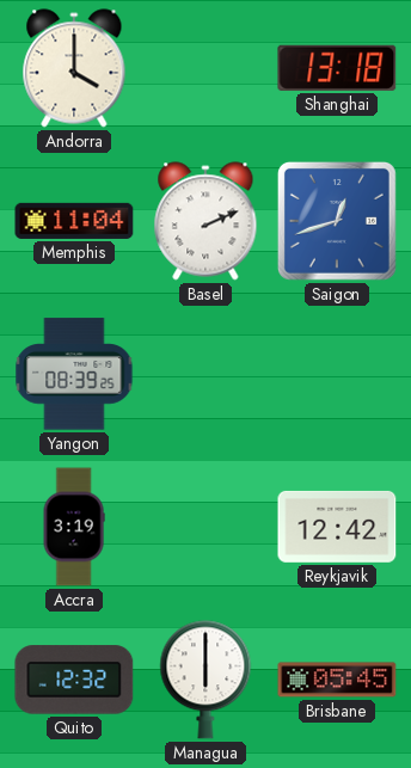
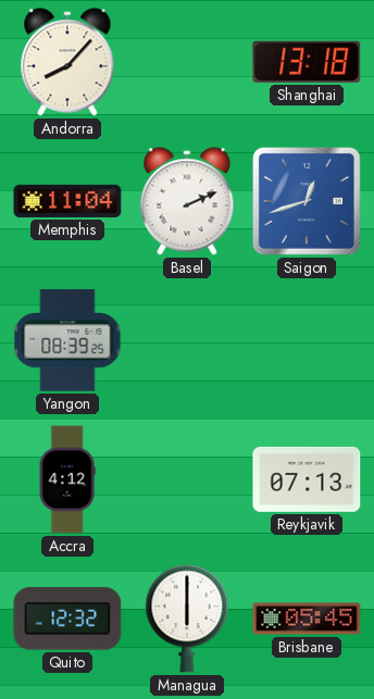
Andorra: 4:00 -> 8:07
Accra: 3:19 -> 4:12
Reykjavik: 12:42 -> 07:13
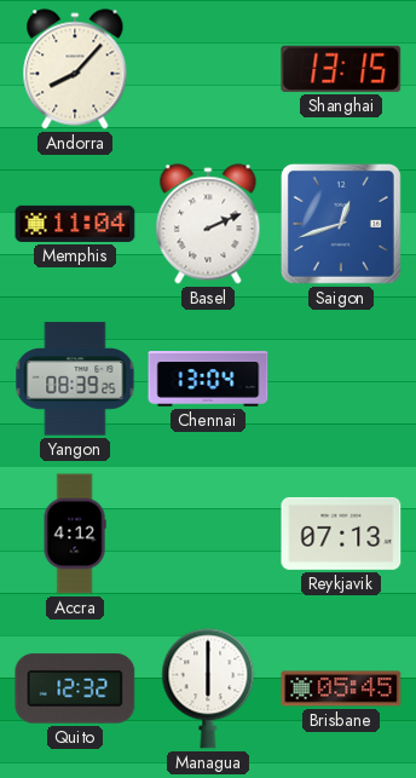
Shanghai: 13:18 -> 13:15
Chennai: none -> 13:04
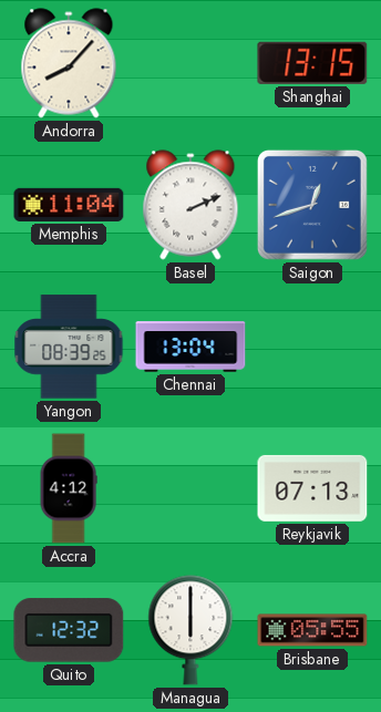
Brisbane: 05:45 -> 05:55
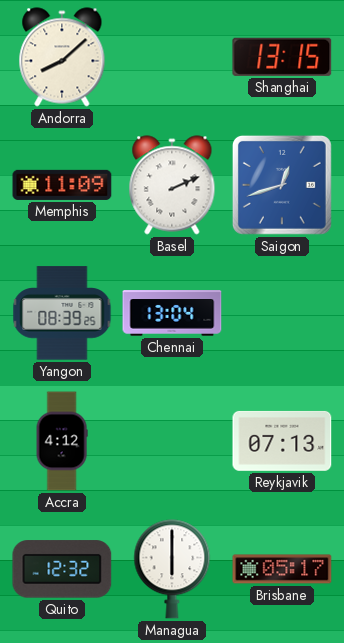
Andorra: 8:07 -> 8:08
Memphis: 11:04 -> 11:09
Brisbane: 05:55 -> 05:17
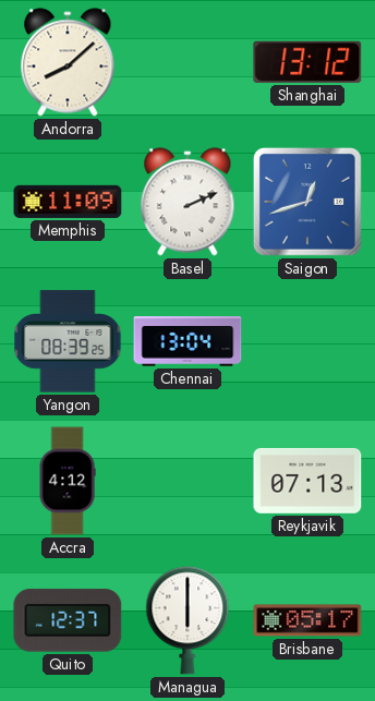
Shanghai: 13:15 -> 13:12
Quito: 12:32 -> 12:37
